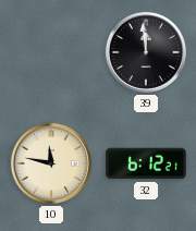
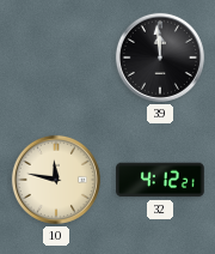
32: 6:12 -> 4:12
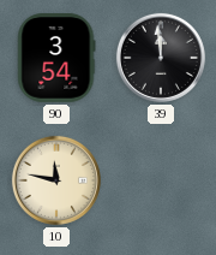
90: none -> 3:54
32: 4:12 -> none
